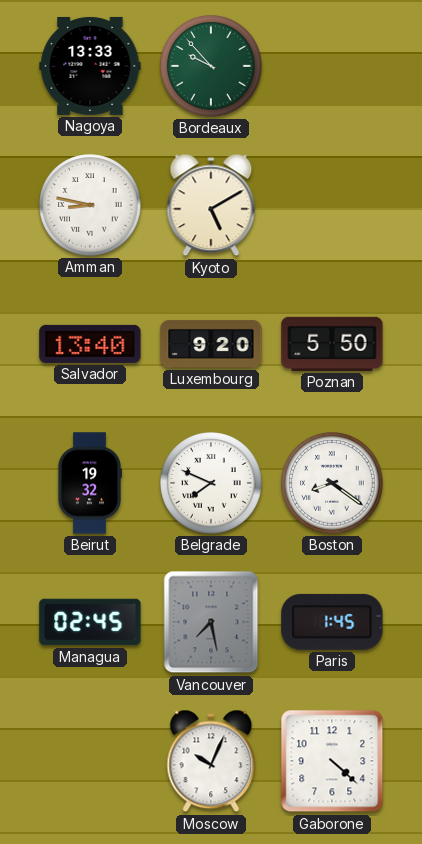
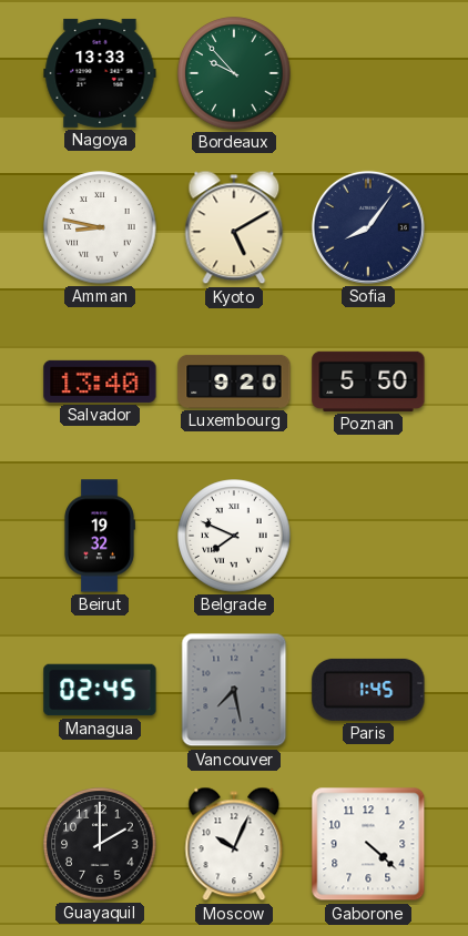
Sofia: none -> 8:06
Boston: 8:21 -> none
Guayaquil: none -> 2:00
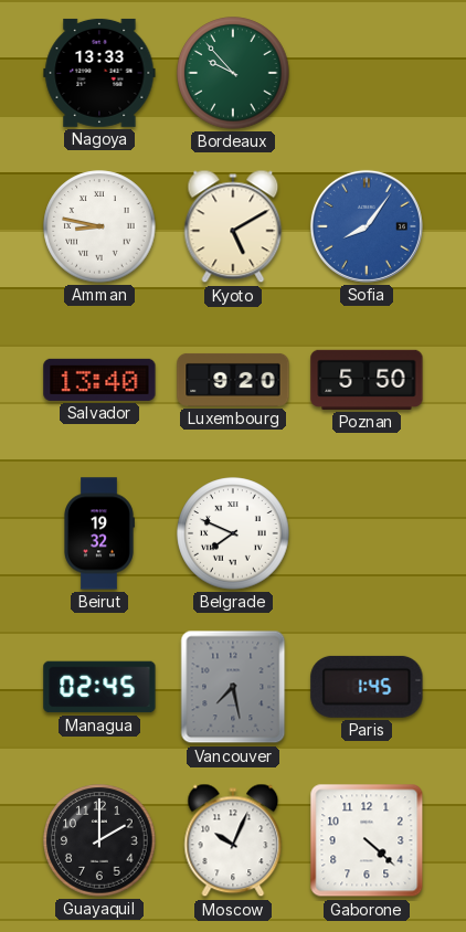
Sofia dial: navy -> blue
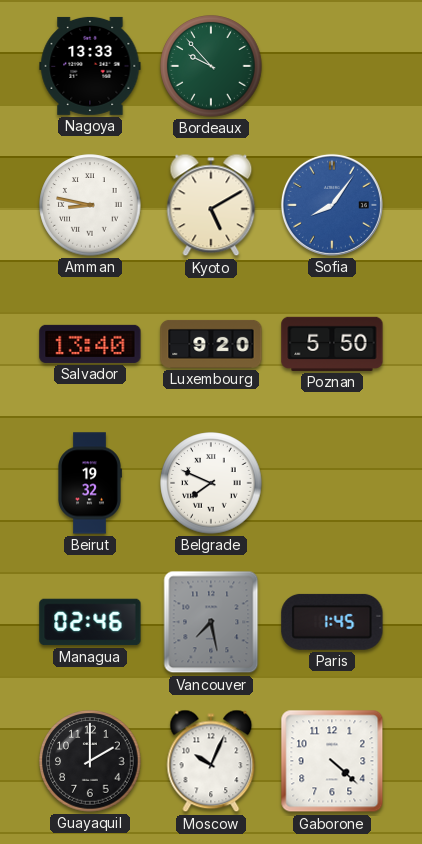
Managua: 02:45 -> 02:46
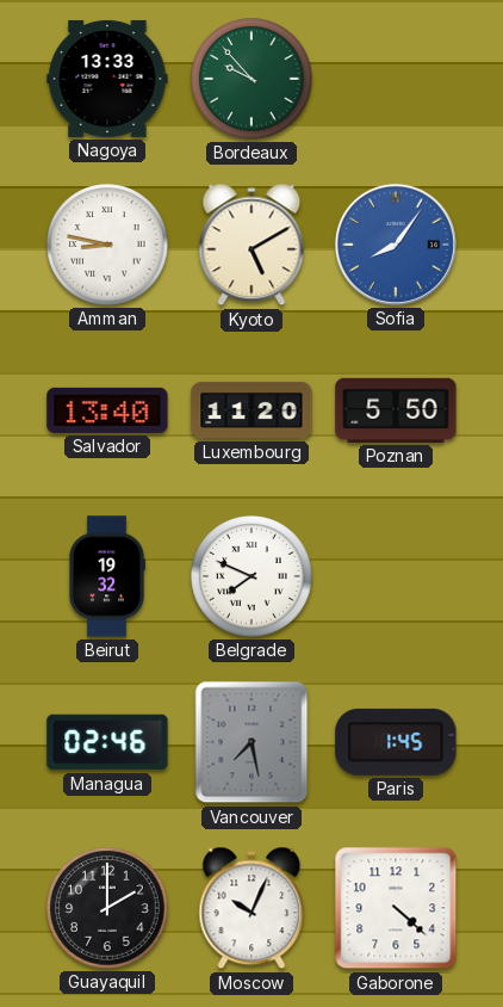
Luxembourg: 9:20 -> 11:20
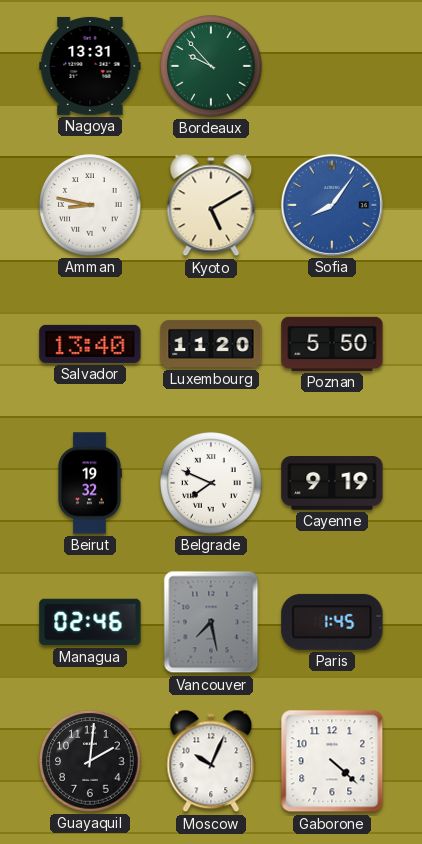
Nagoya: 13:33 -> 13:31
Cayenne: none -> 9:19
Guayaquil: 2:00 -> 2:01
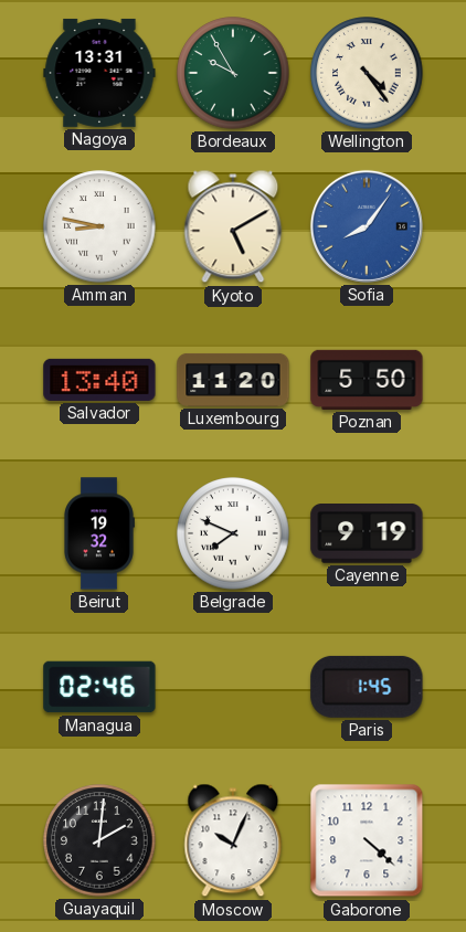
Bordeaux: 9:53 -> 9:55
Wellington: none -> 4:24
Vancouver: 7:28 -> none
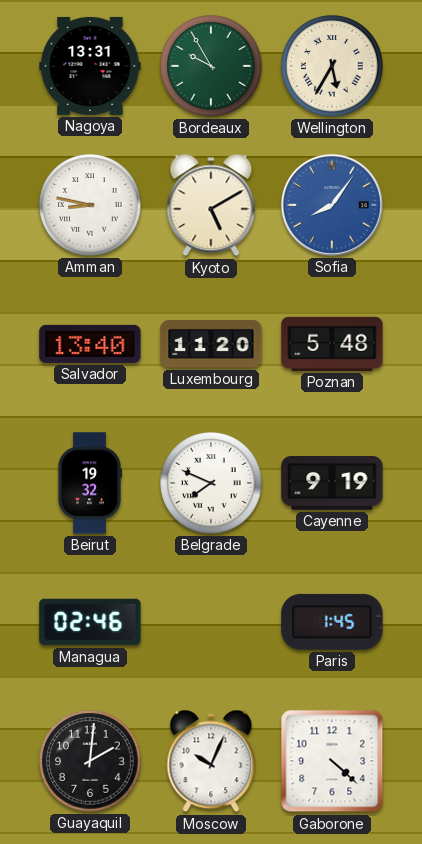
Wellington: 4:24 -> 5:35
Poznan: 5:50 -> 5:48
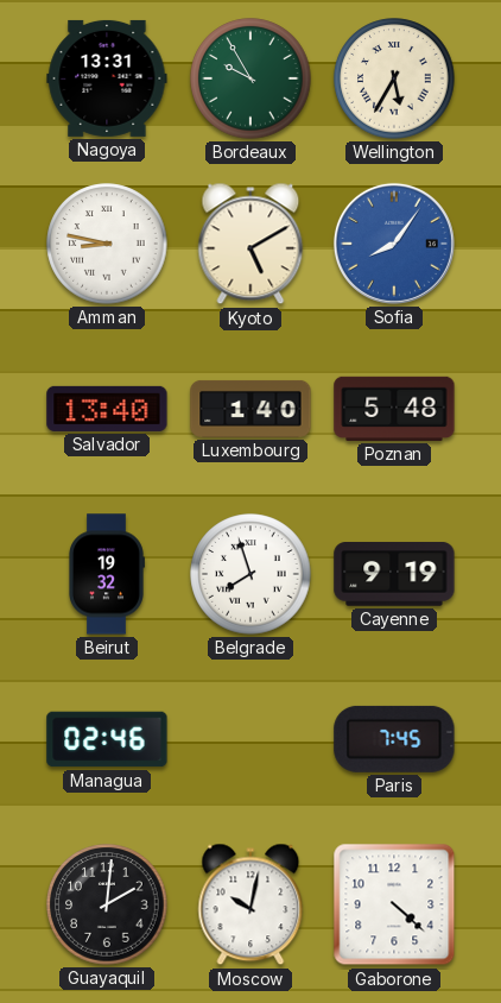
Luxembourg: 11:20 -> 1:40
Belgrade: 7:49 -> 7:57
Paris: 1:45 -> 7:45
Moscow: 10:04 -> 10:02
